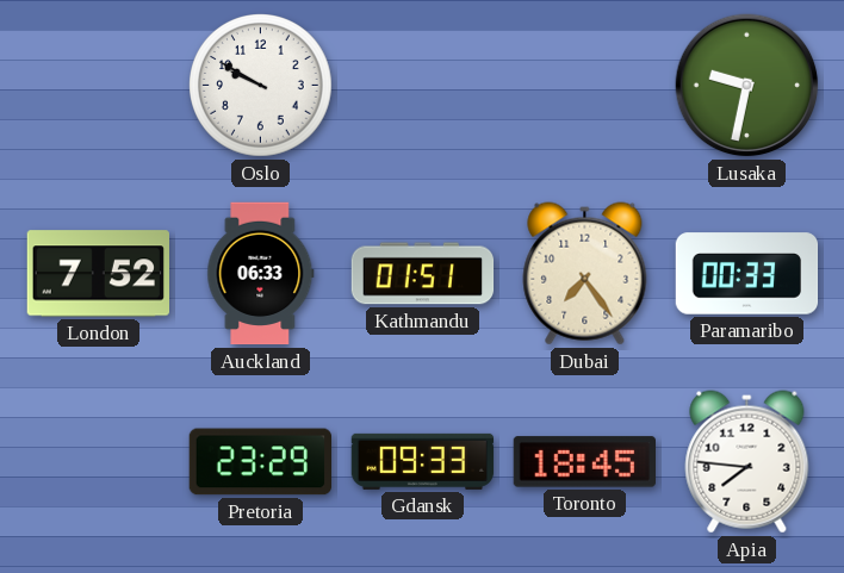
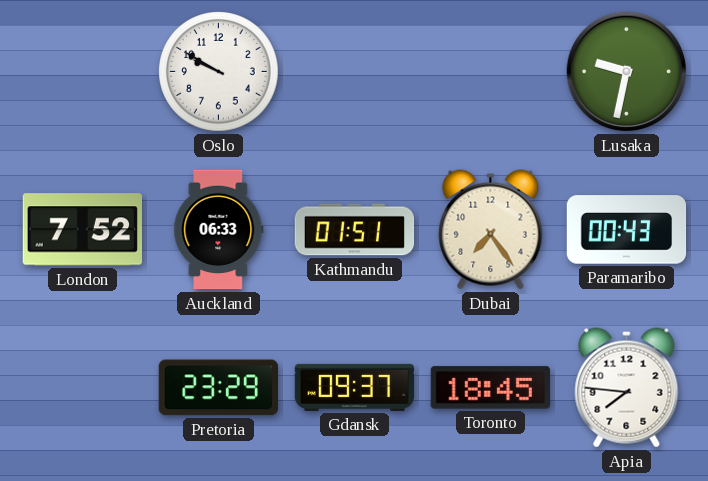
Paramaribo: 00:33 -> 00:43
Gdansk: 09:33 -> 09:37
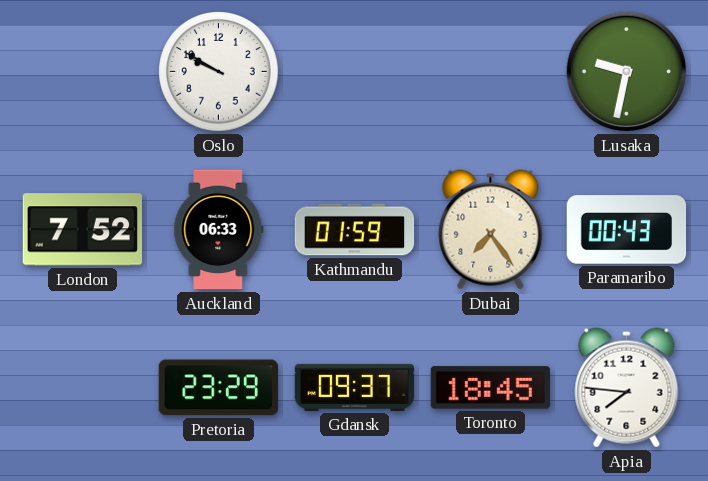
Kathmandu: 01:51 -> 01:59
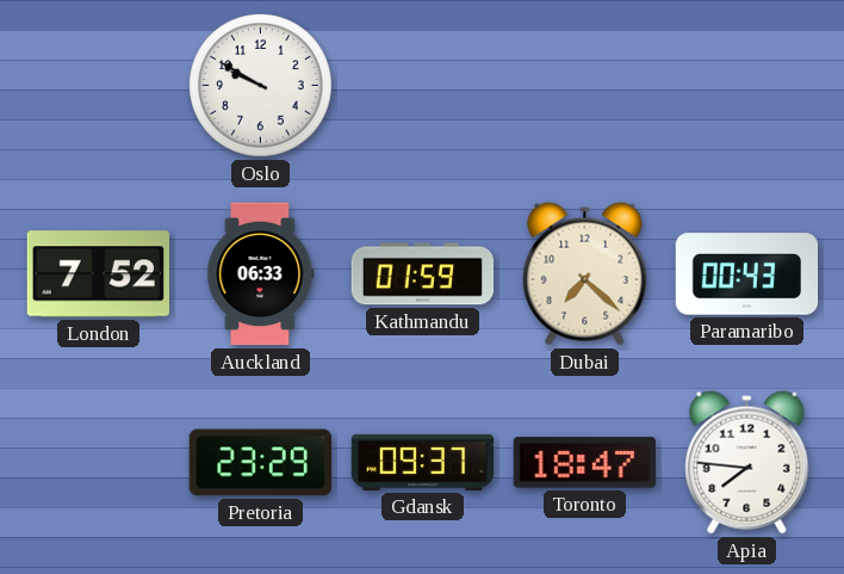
Lusaka: 9:32 -> none
Dubai: 7:24 -> 7:22
Toronto: 18:45 -> 18:47
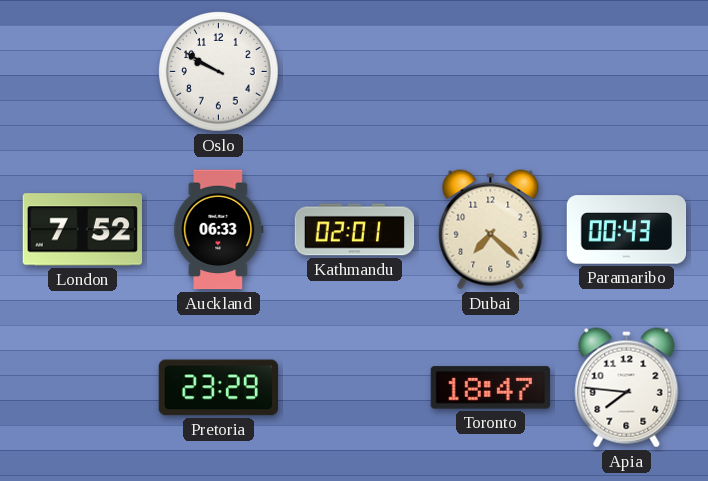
Kathmandu: 01:59 -> 02:01
Gdansk: 09:37 -> none
